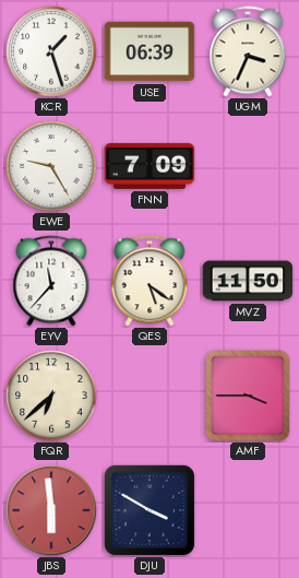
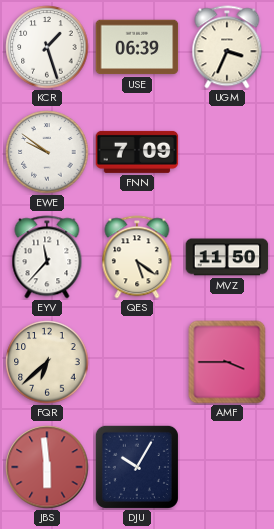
EWE: 9:25 -> 9:51
DJU: 3:50 -> 10:05
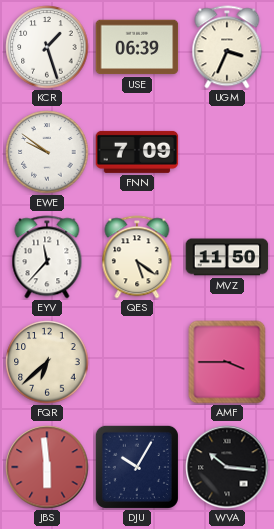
WVA: none -> 10:16
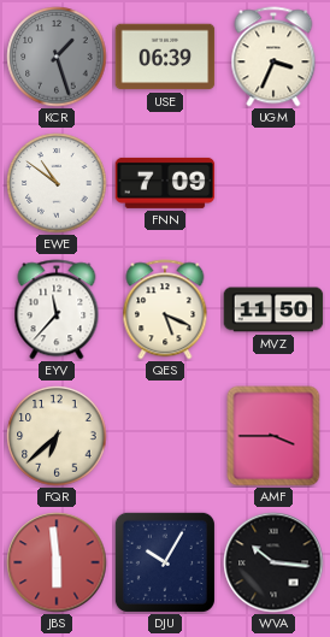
KCR dial: white -> grey
EWE: 9:51 -> 10:51
QES: 5:21 -> 5:19
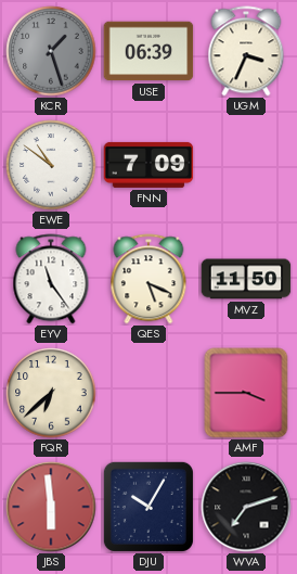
EYV: 11:37 -> 11:24
WVA: 10:16 -> 7:12
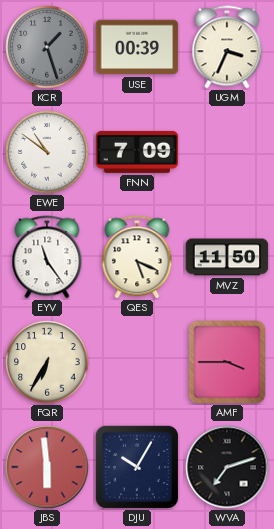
USE: 06:39 -> 00:39
FQR: 6:38 -> 6:35
